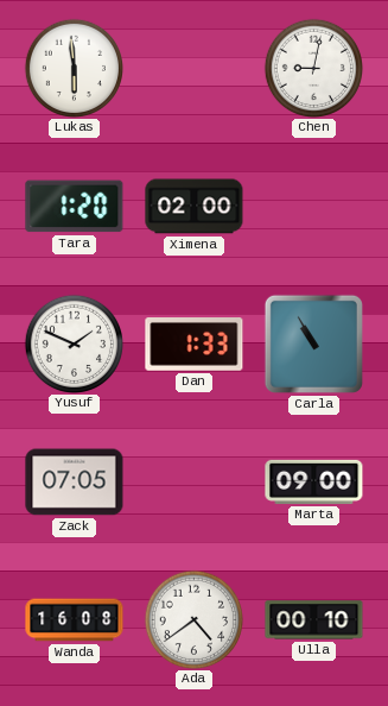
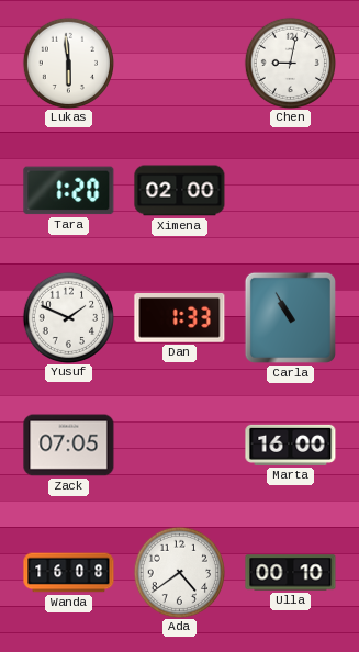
Marta: 09:00 -> 16:00
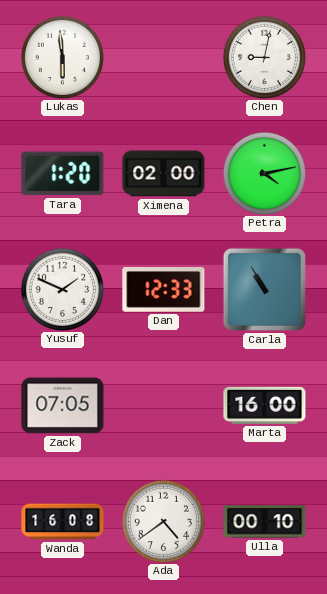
Petra: none -> 4:13
Dan: 1:33 -> 12:33
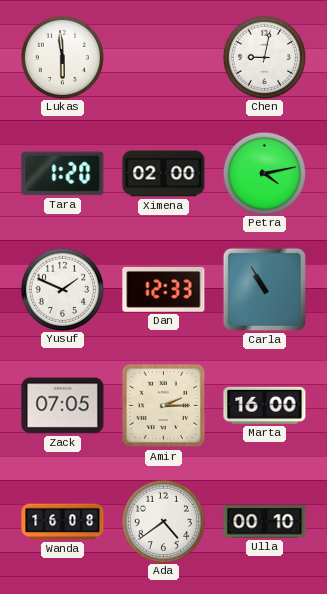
Amir: none -> 2:15
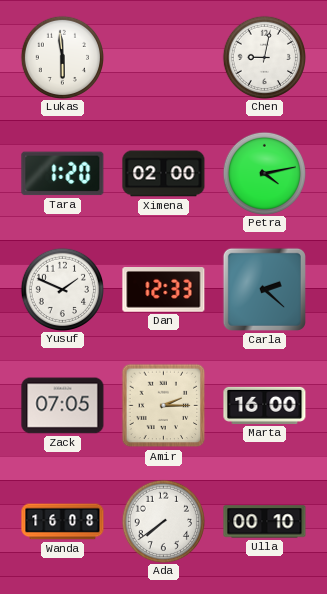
Carla: 10:55 -> 2:22
Ada: 4:39 -> 7:39
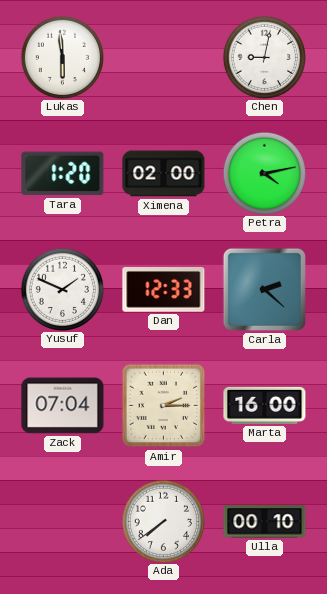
Zack: 07:05 -> 07:04
Wanda: 16:08 -> none
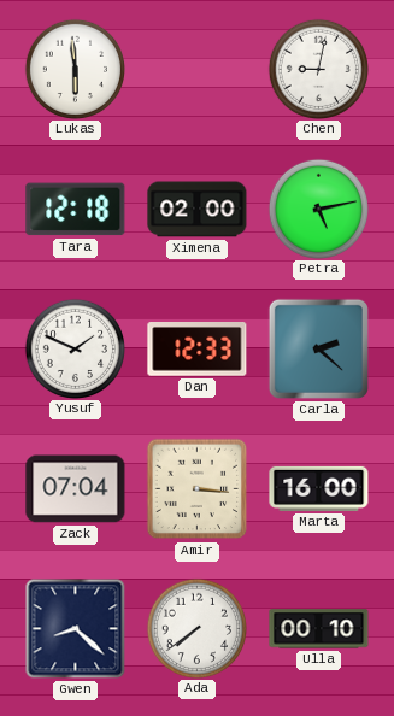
Tara: 1:20 -> 12:18
Petra: 4:13 -> 5:13
Amir: 2:15 -> 3:16
Gwen: none -> 8:22
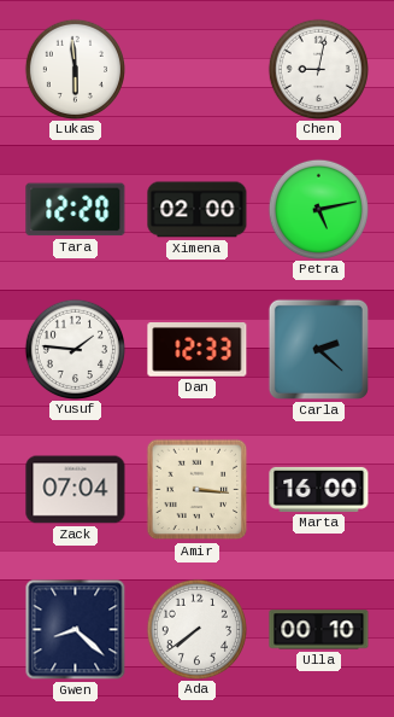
Tara: 12:18 -> 12:20
Yusuf: 1:49 -> 1:46
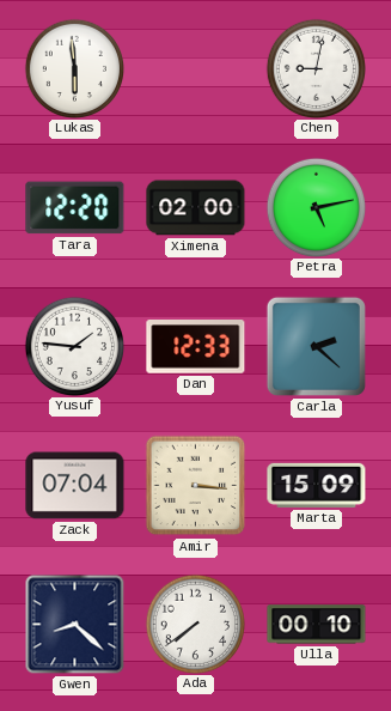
Marta: 16:00 -> 15:09
